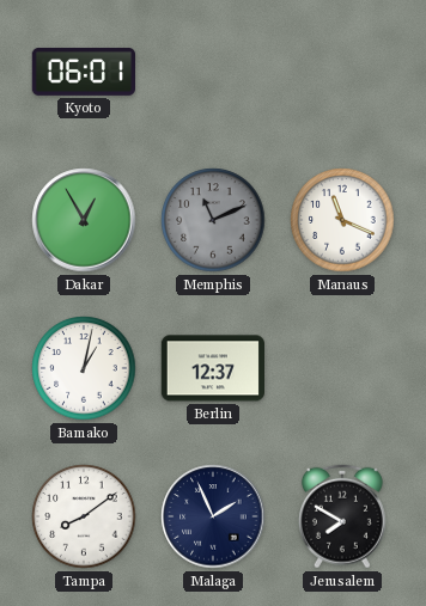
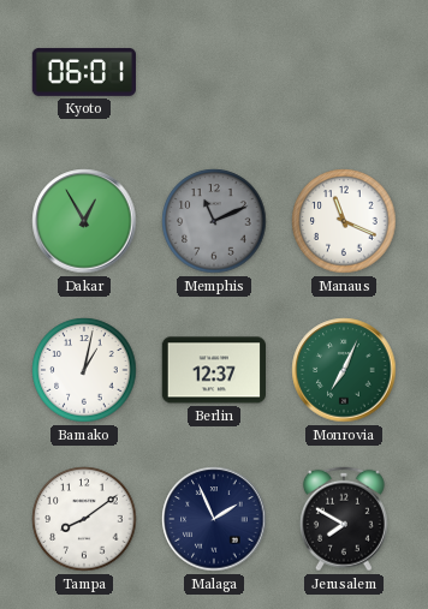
Monrovia: none -> 7:04
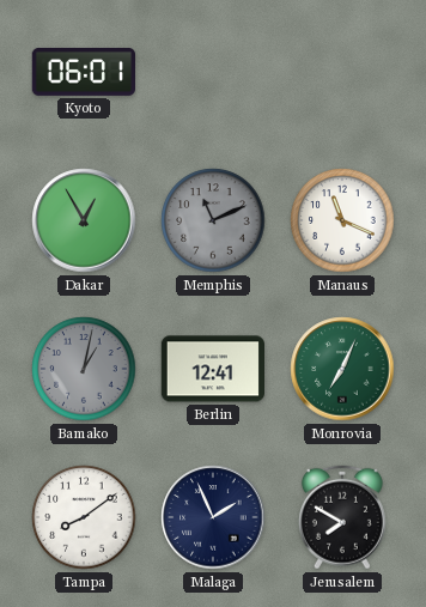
Bamako dial: white -> grey
Berlin: 12:37 -> 12:41
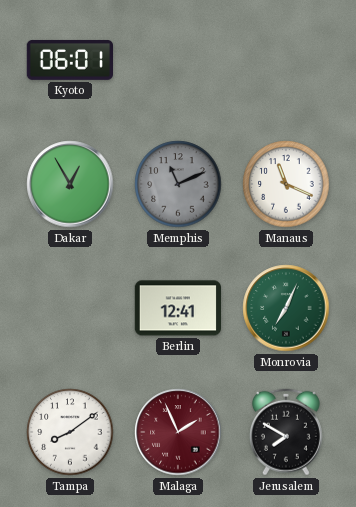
Bamako: 1:02 -> none
Malaga dial: navy -> burgundy
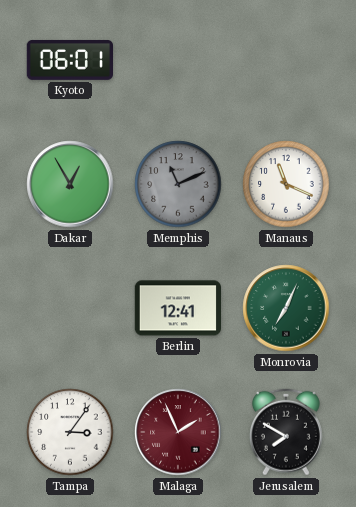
Tampa: 8:09 -> 3:06
